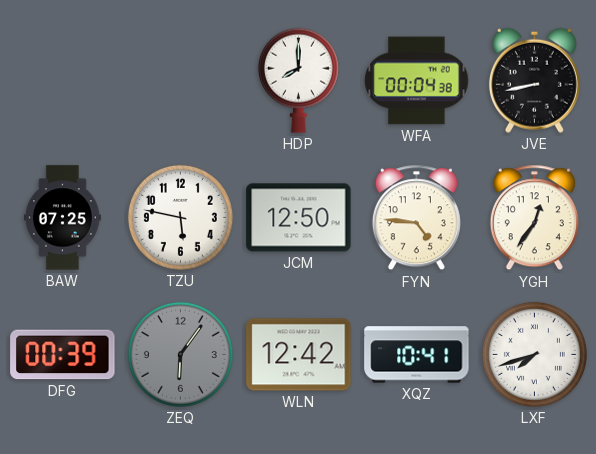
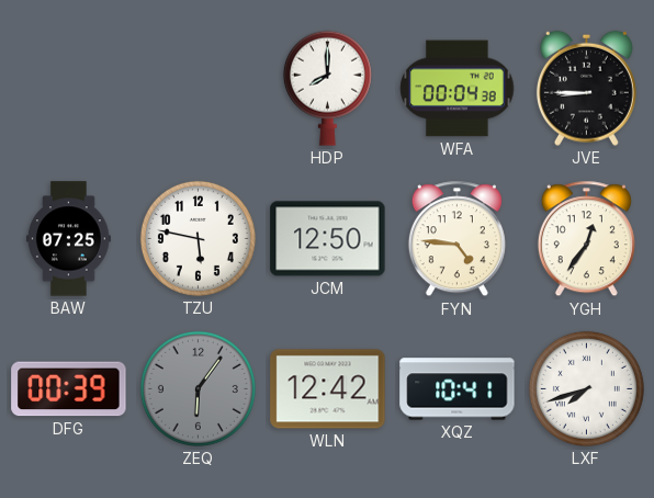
JVE: 8:43 -> 8:45
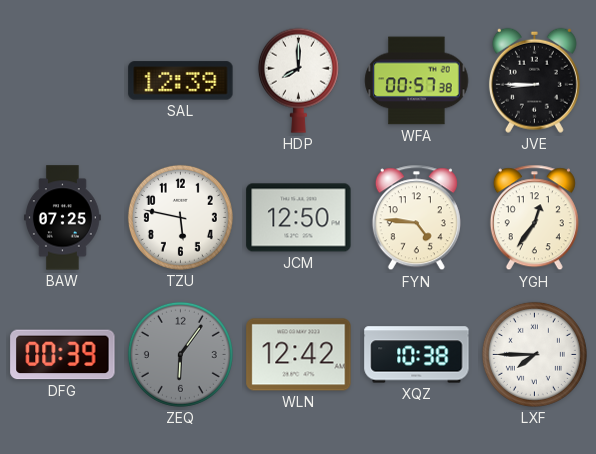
SAL: none -> 12:39
WFA: 00:04 -> 00:57
XQZ: 10:41 -> 10:38
LXF: 7:42 -> 7:45
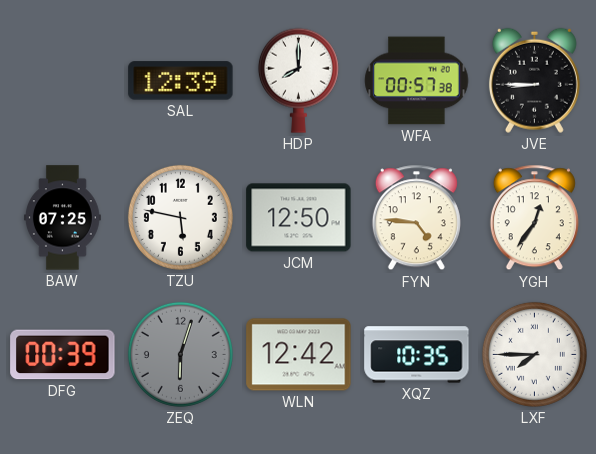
ZEQ: 6:06 -> 6:03
XQZ: 10:38 -> 10:35
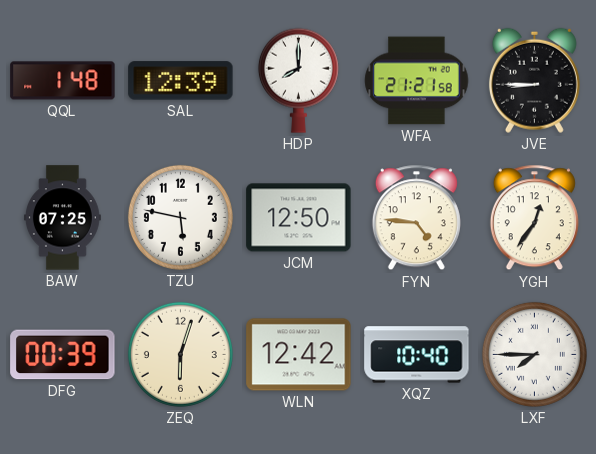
QQL: none -> 1:48
WFA: 00:57 -> 21:21
ZEQ dial: grey -> cream
XQZ: 10:35 -> 10:40
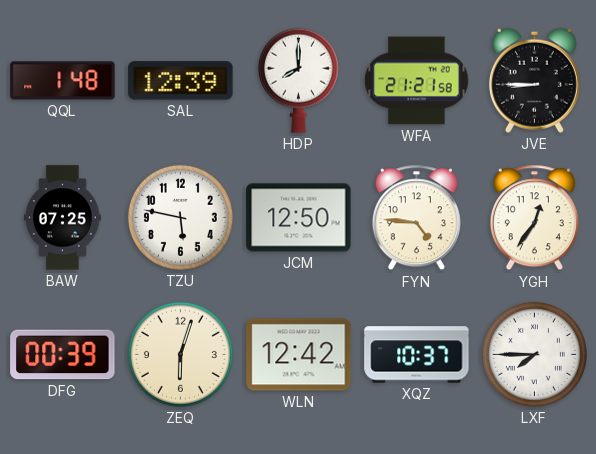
XQZ: 10:40 -> 10:37
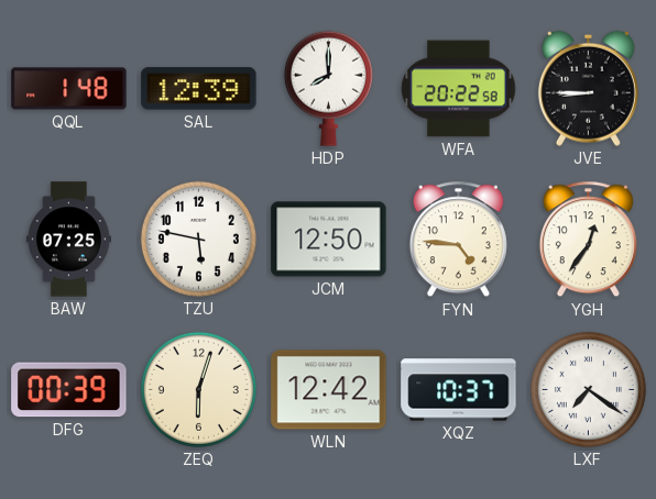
WFA: 21:21 -> 20:22
LXF: 7:45 -> 7:21
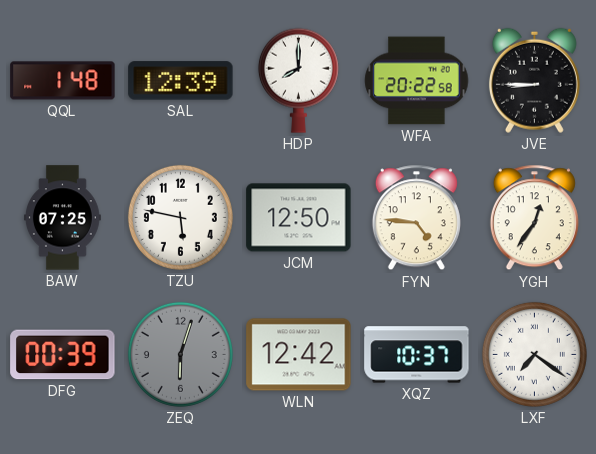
ZEQ dial: cream -> grey
